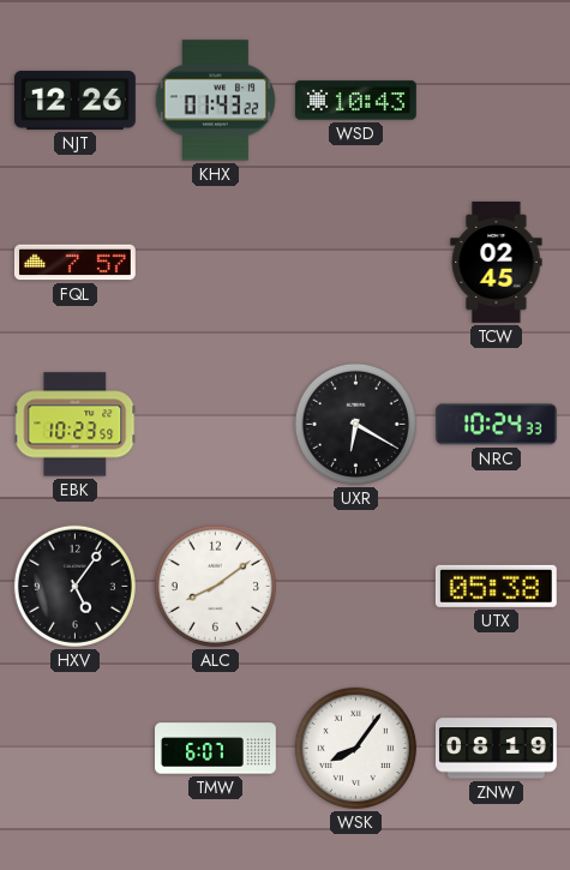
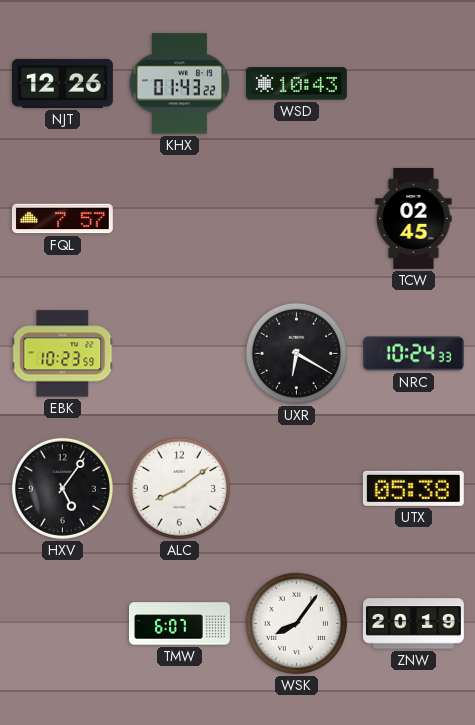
ZNW: 08:19 -> 20:19
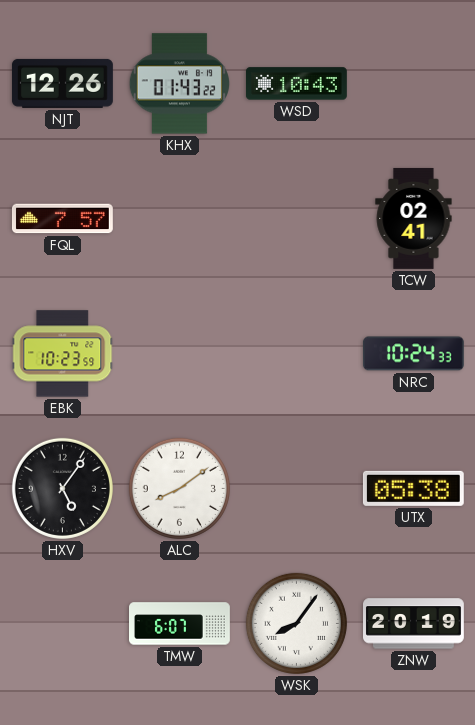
TCW: 02:45 -> 02:41
UXR: 6:20 -> none
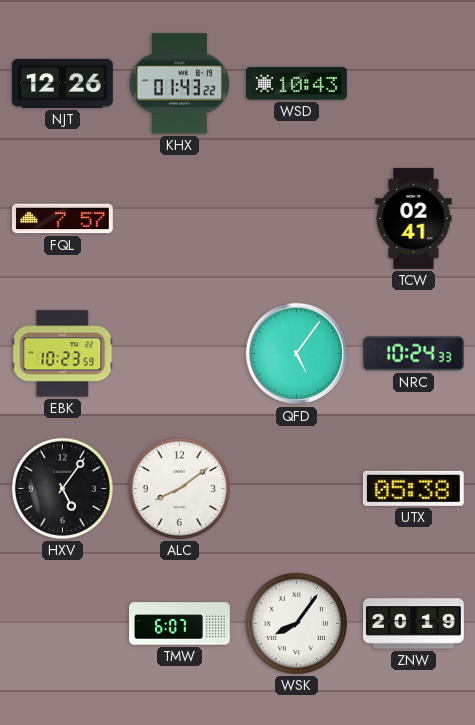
QFD: none -> 5:06
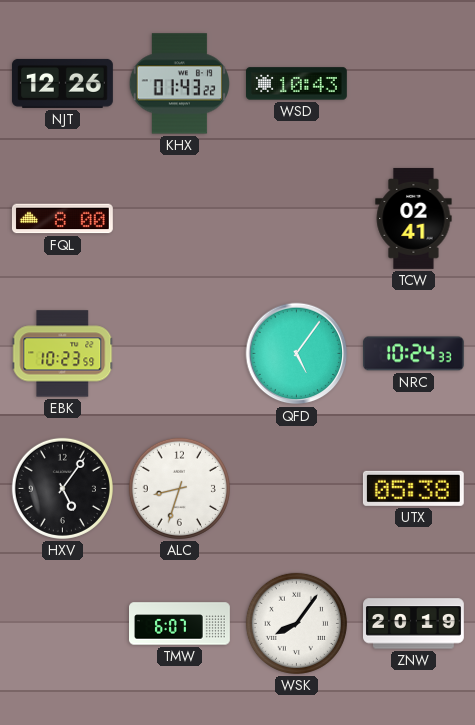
FQL: 7:57 -> 8:00
ALC: 8:09 -> 8:33
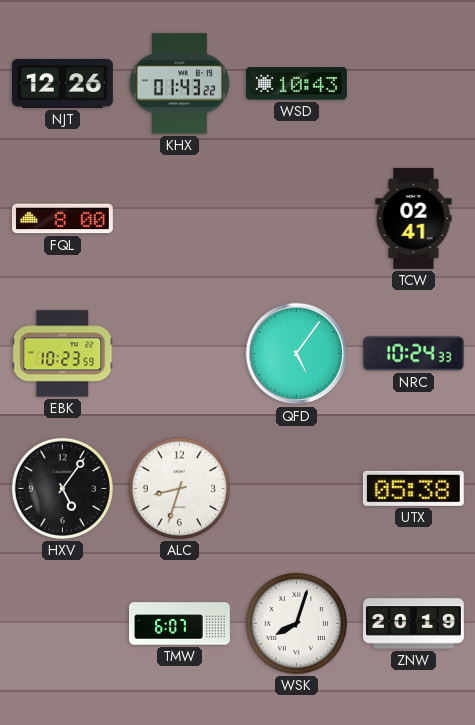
WSK: 8:06 -> 8:03
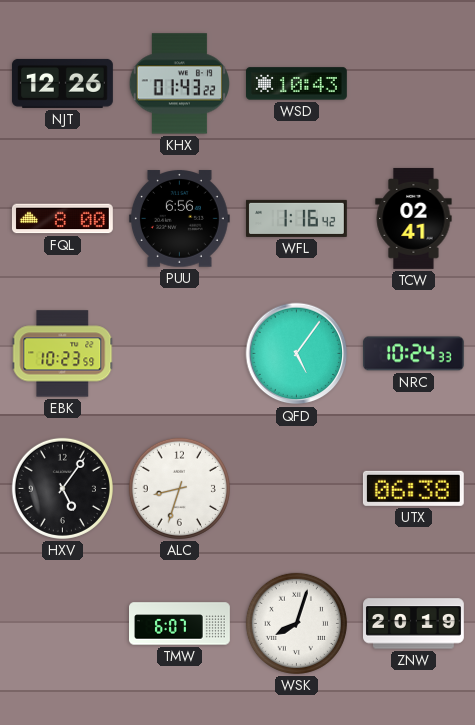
PUU: none -> 6:56
WFL: none -> 1:16
UTX: 05:38 -> 06:38
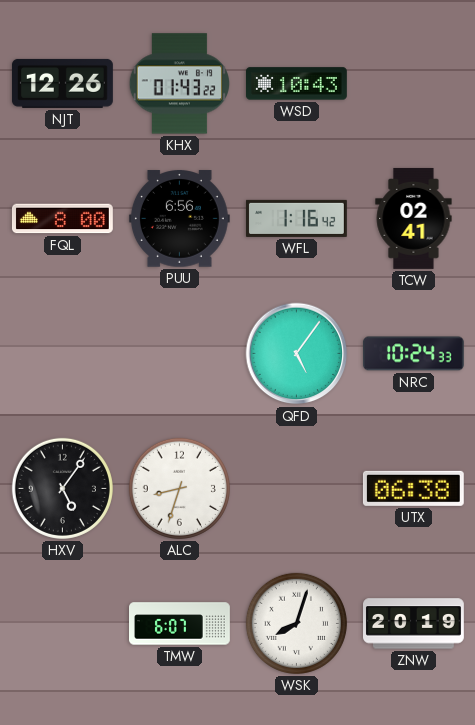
EBK: 10:23 -> none
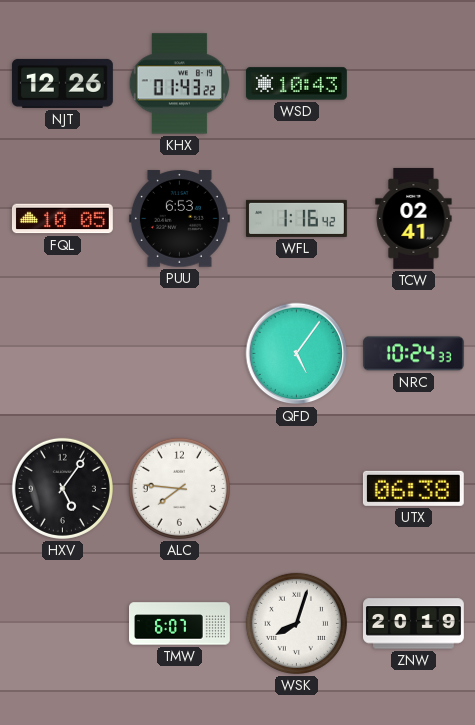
FQL: 8:00 -> 10:05
PUU: 6:56 -> 6:53
ALC: 8:33 -> 7:46
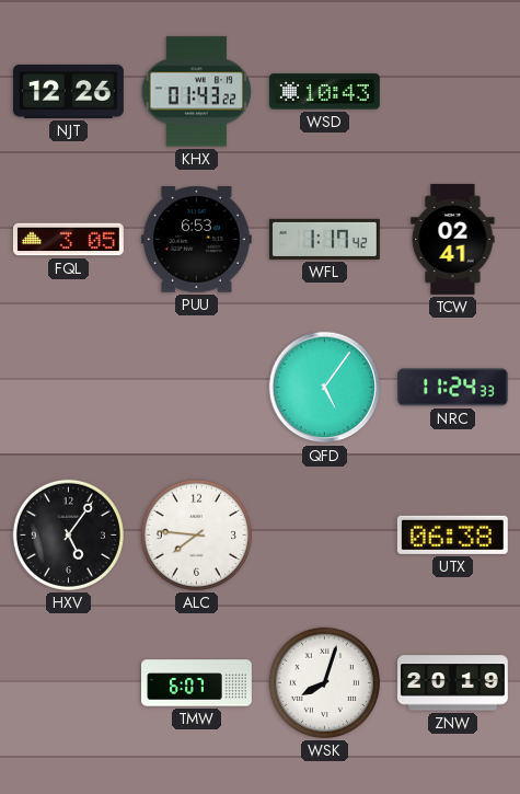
FQL: 10:05 -> 3:05
WFL: 1:16 -> 1:17
NRC: 10:24 -> 11:24
